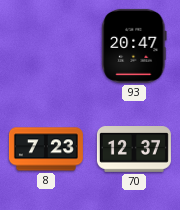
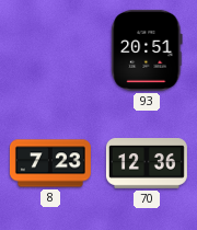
93: 20:47 -> 20:51
70: 12:37 -> 12:36
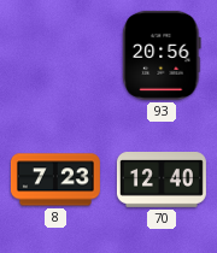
93: 20:51 -> 20:56
70: 12:36 -> 12:40
